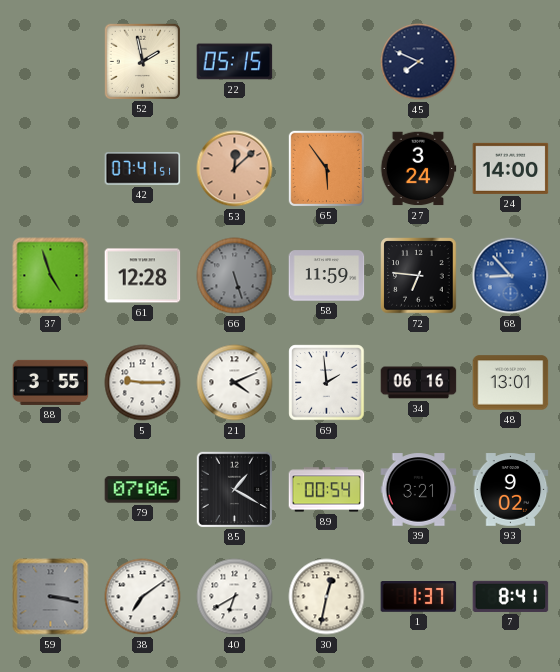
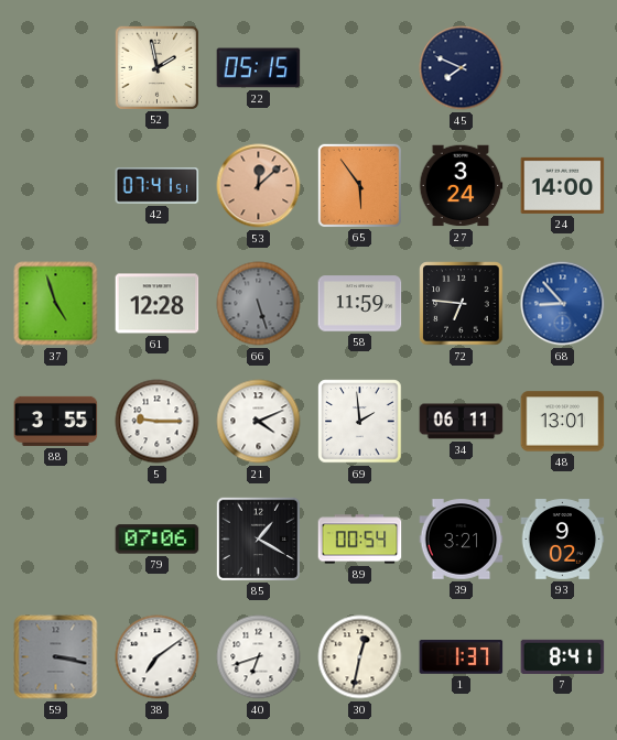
34: 06:16 -> 06:11
40: 6:40 -> 6:42
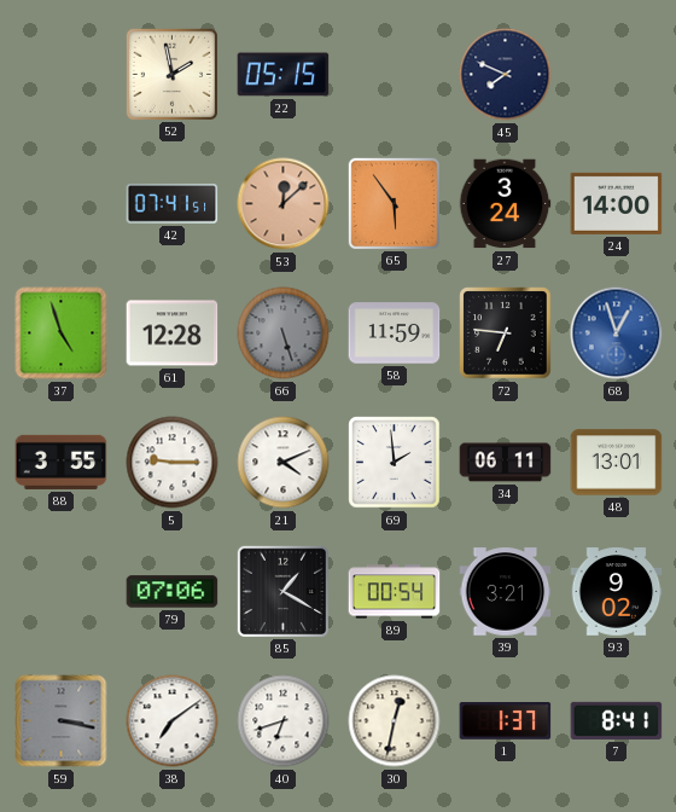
68: 8:53 -> 12:57
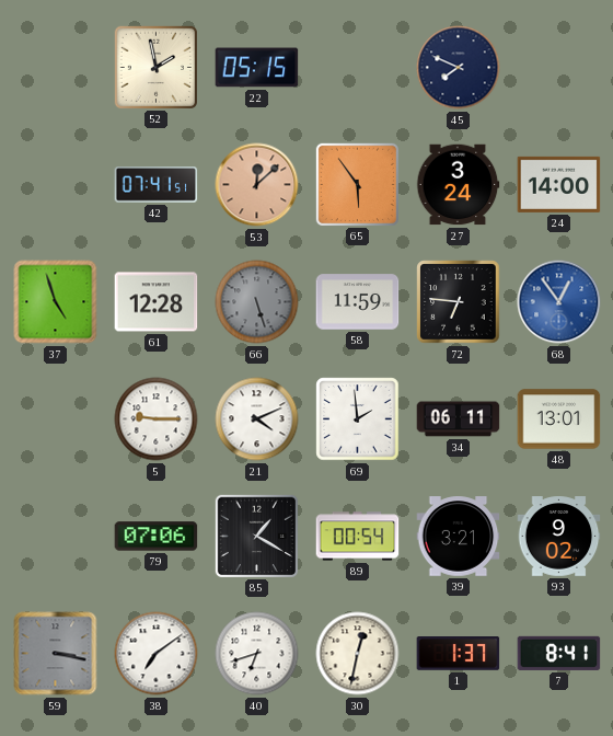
68: 12:57 -> 12:54
88: 3:55 -> none
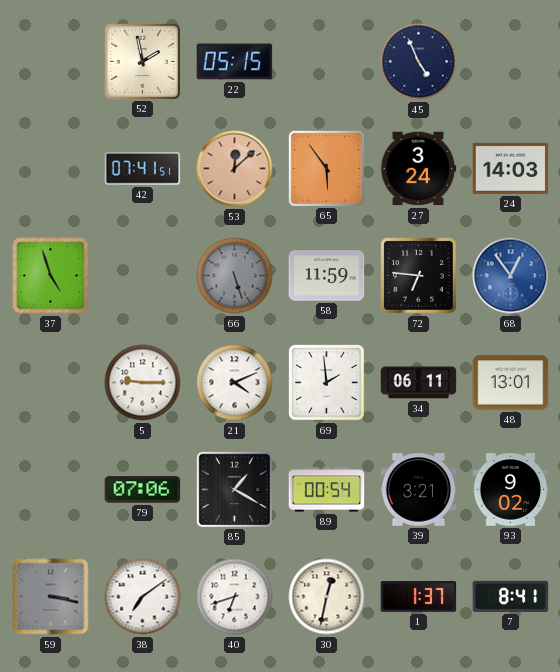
45: 7:49 -> 4:56
24: 14:00 -> 14:03
61: 12:28 -> none
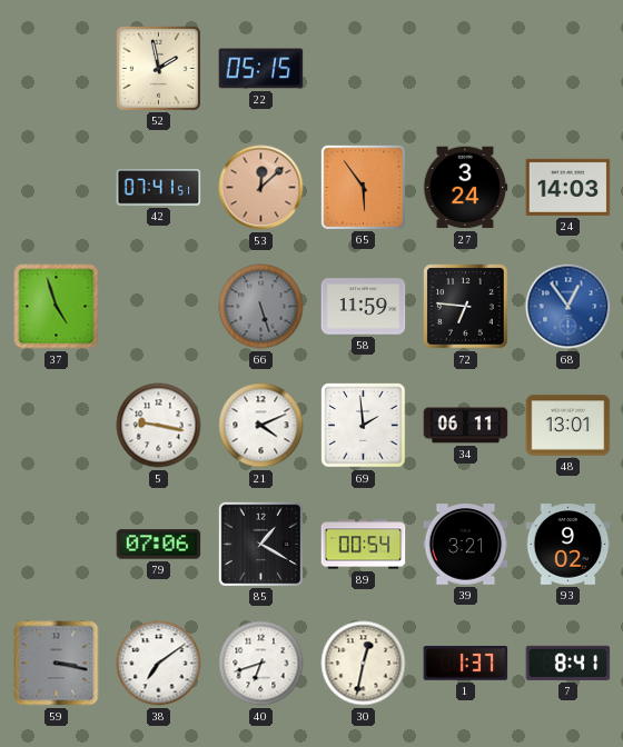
45: 4:56 -> none
5: 9:15 -> 9:17
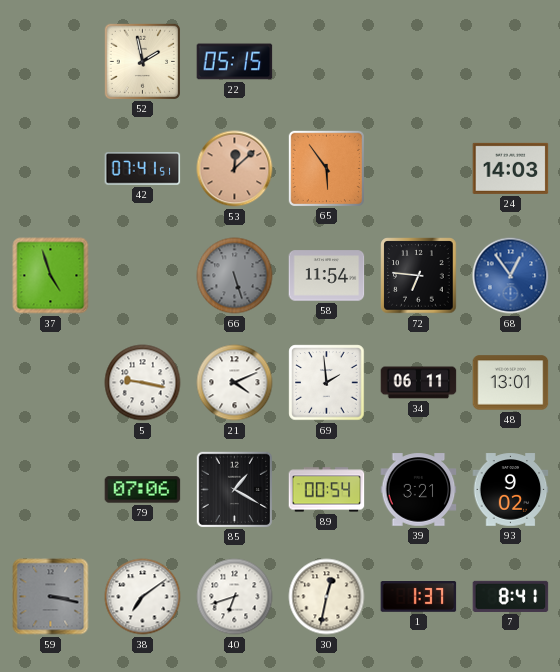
27: 3:24 -> none
58: 11:59 -> 11:54
